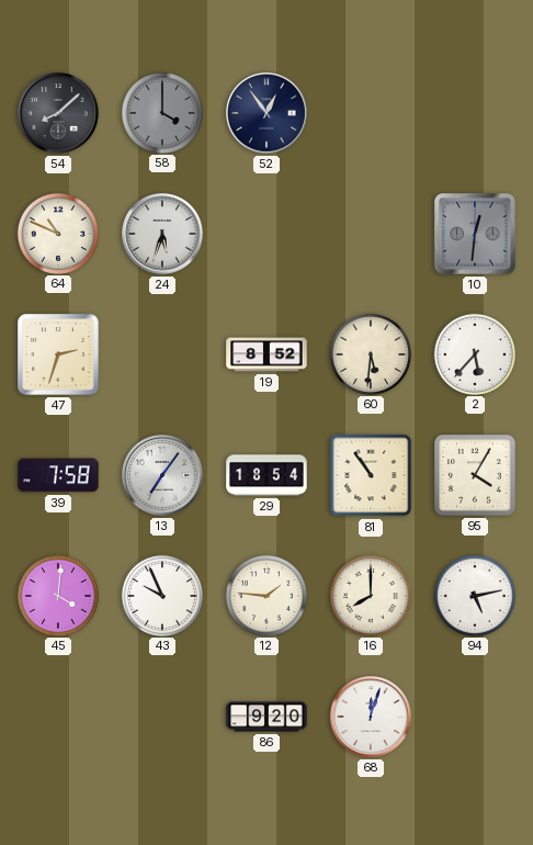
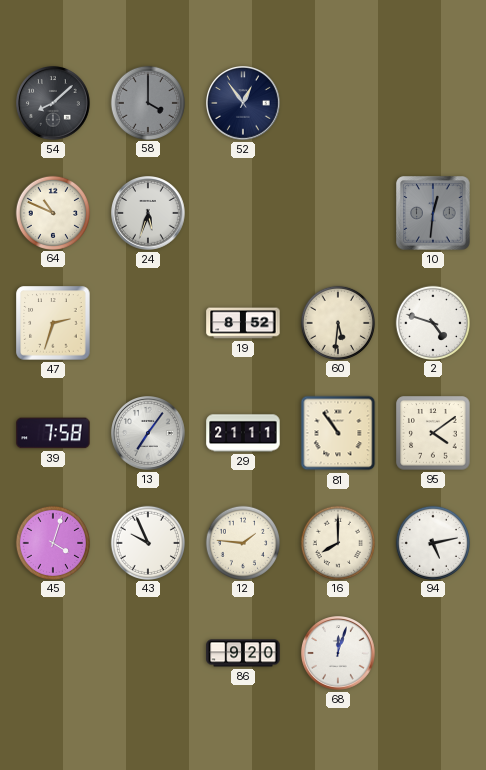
2: 5:37 -> 4:48
29: 18:54 -> 21:11
95: 4:05 -> 4:09
45: 4:01 -> 4:03
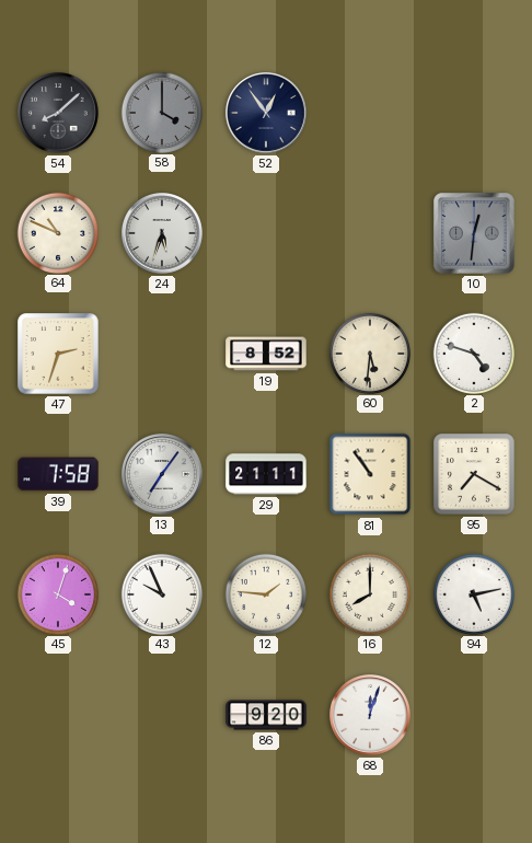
95: 4:09 -> 7:20
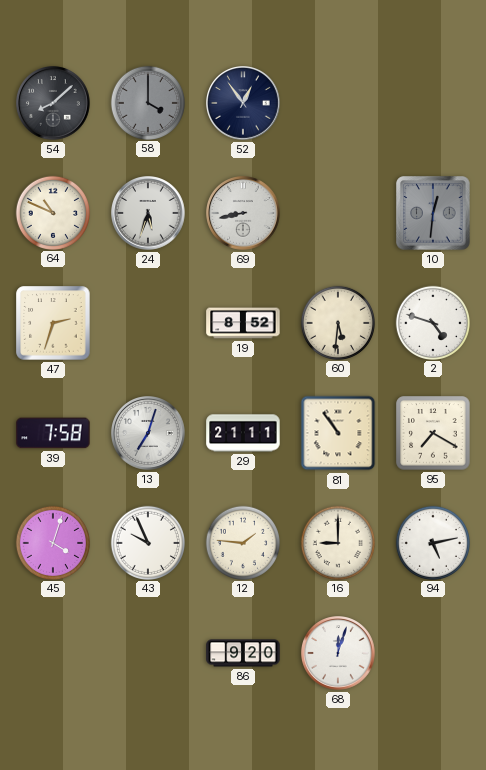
69: none -> 8:43
13: 7:06 -> 7:03
16: 8:00 -> 9:00
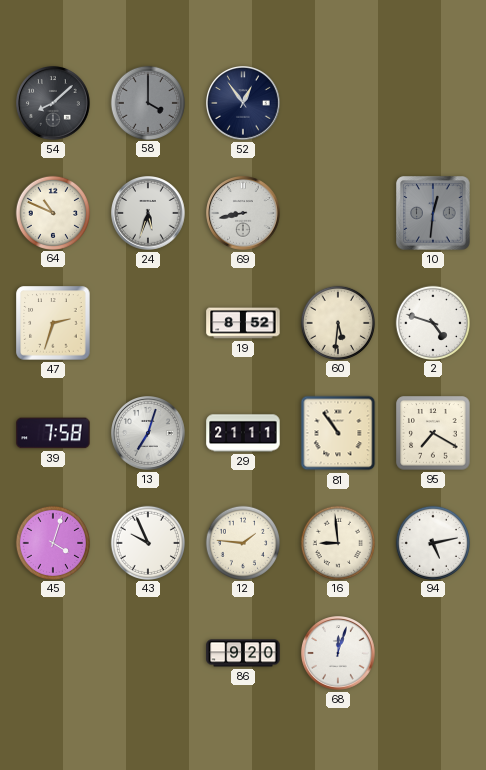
16: 9:00 -> 8:59
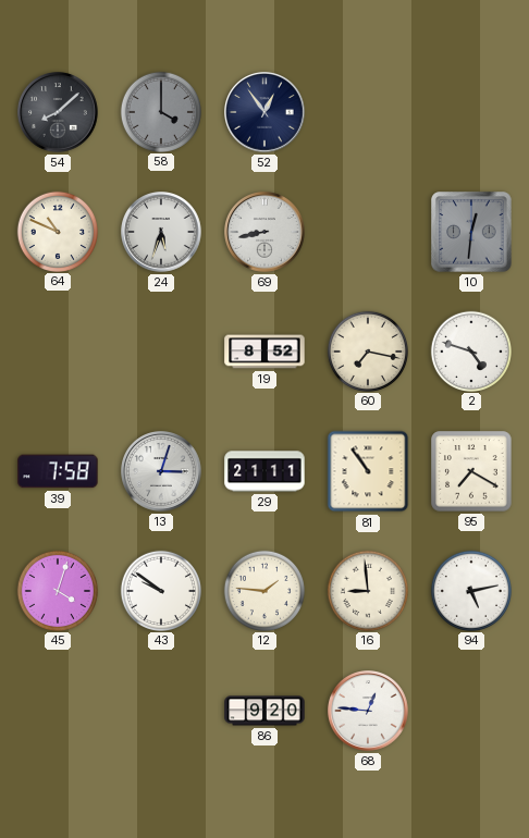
47: 2:33 -> none
60: 5:31 -> 7:17
13: 7:03 -> 3:03
43: 9:56 -> 9:51
68: 12:03 -> 12:46
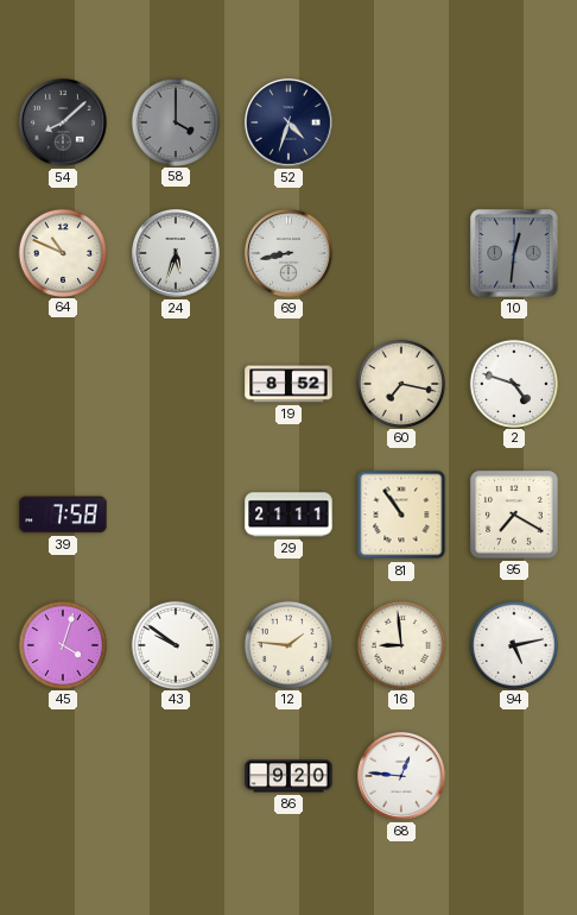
52: 12:54 -> 4:33
13: 3:03 -> none
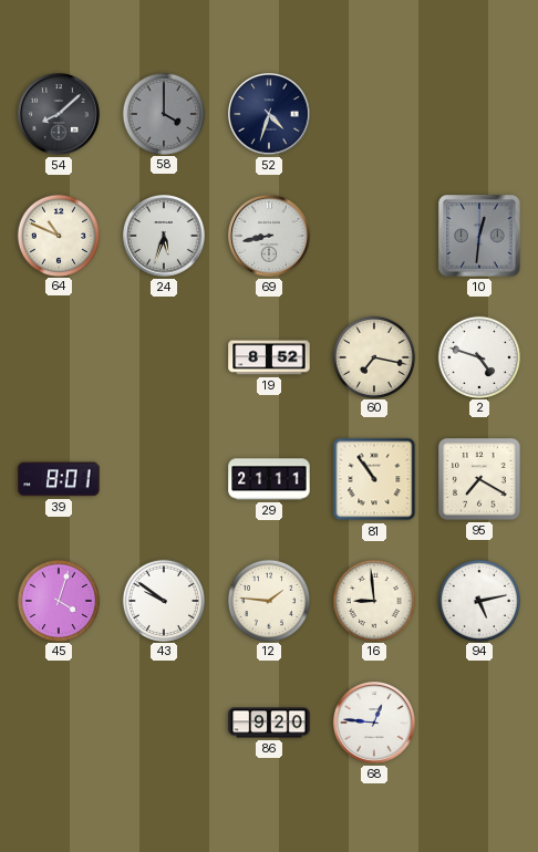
39: 7:58 -> 8:01
